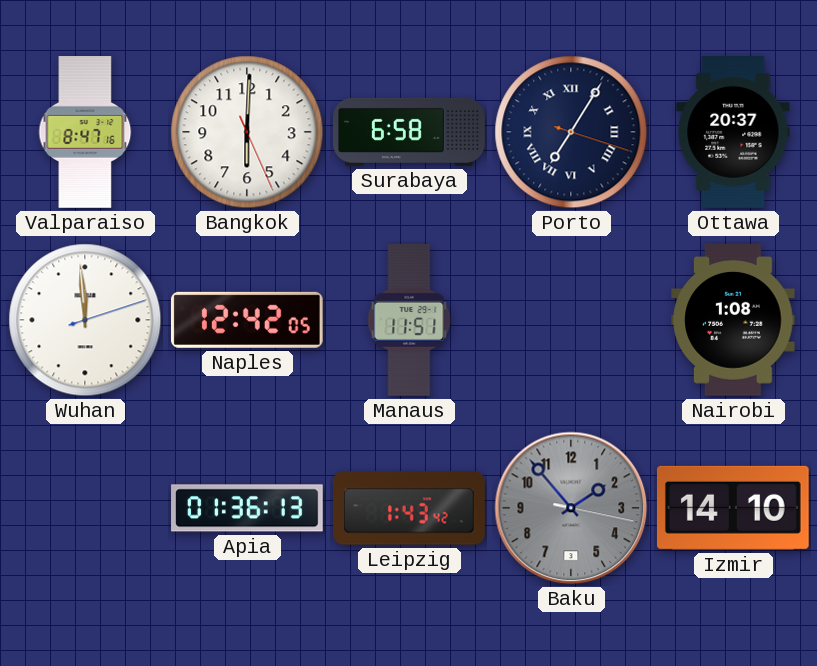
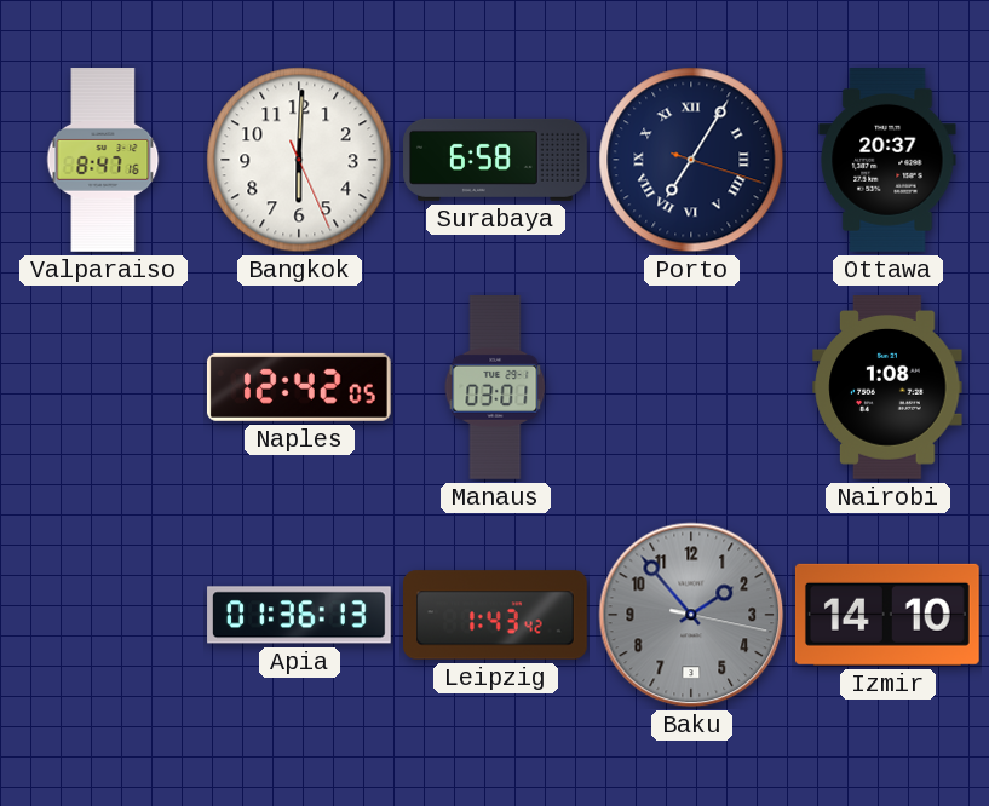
Wuhan: 11:59 -> none
Manaus: 11:51 -> 03:01
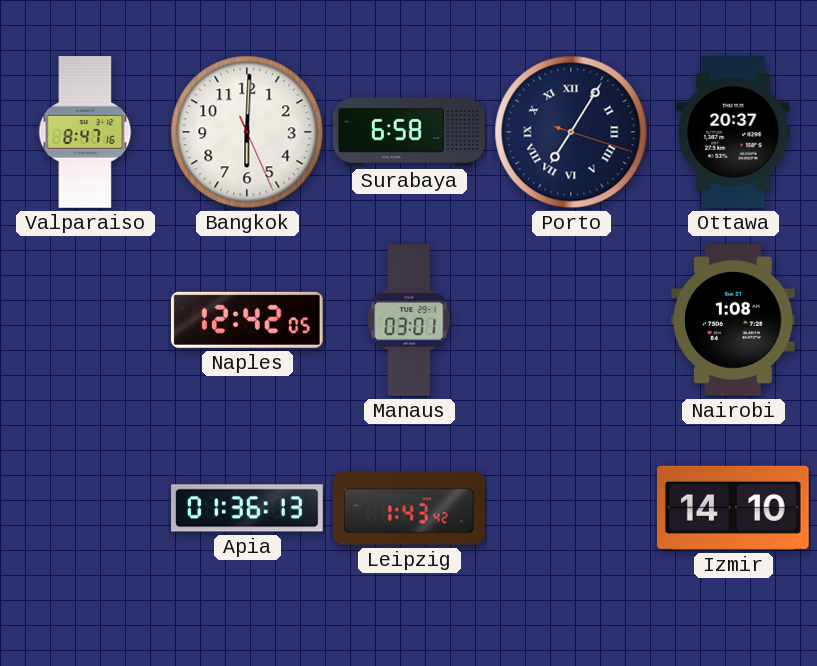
Baku: 1:53 -> none
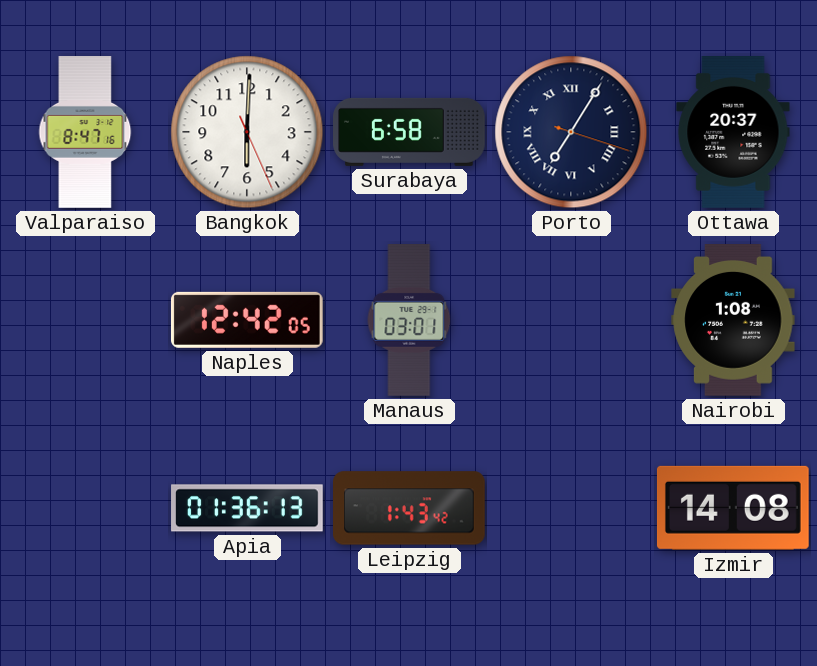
Izmir: 14:10 -> 14:08
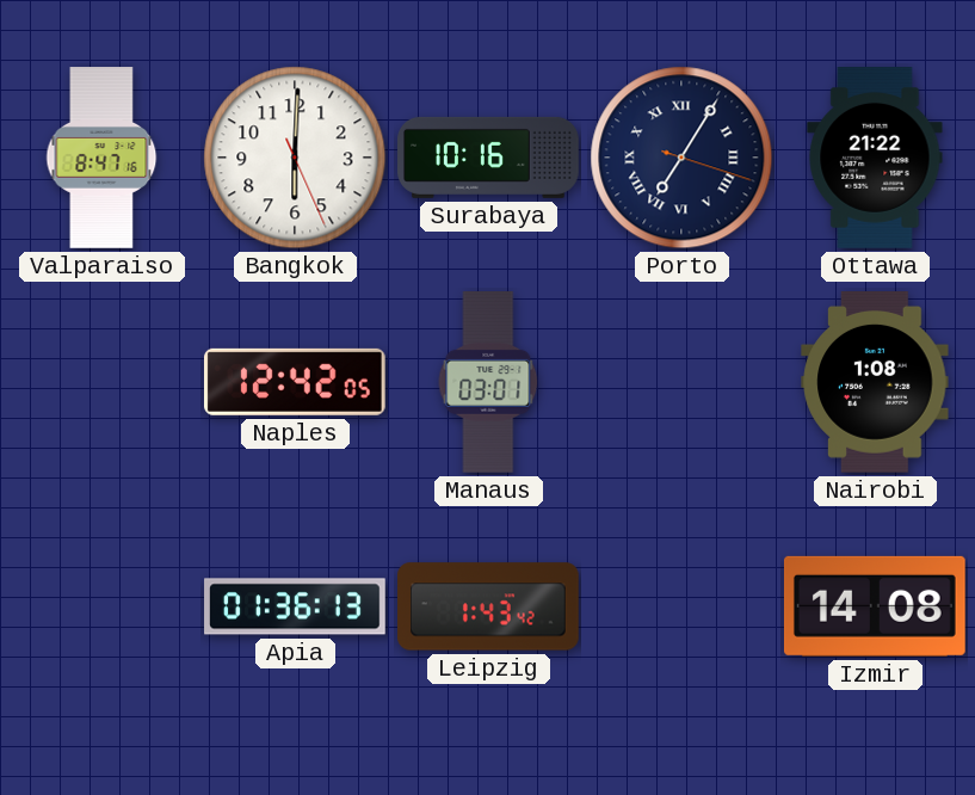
Surabaya: 6:58 -> 10:16
Ottawa: 20:37 -> 21:22
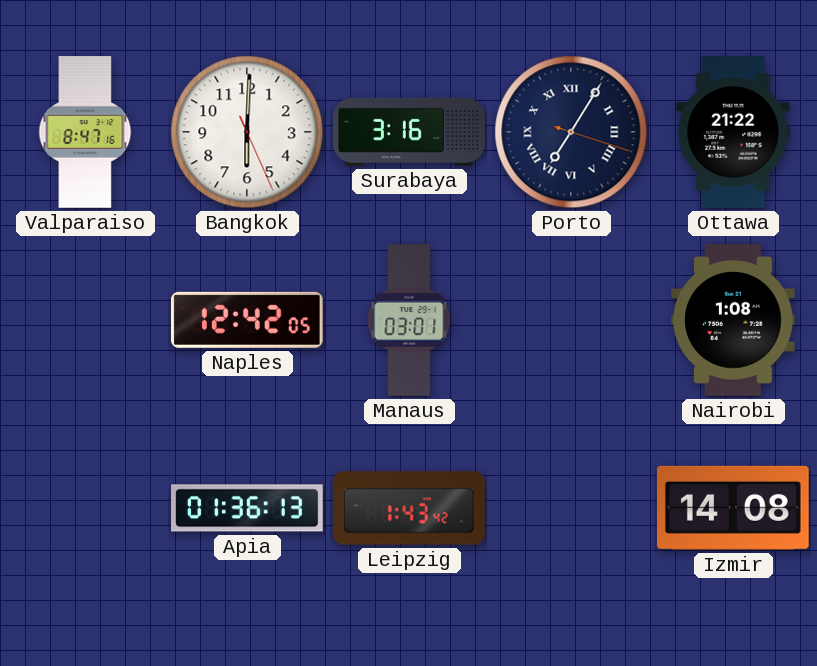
Surabaya: 10:16 -> 3:16
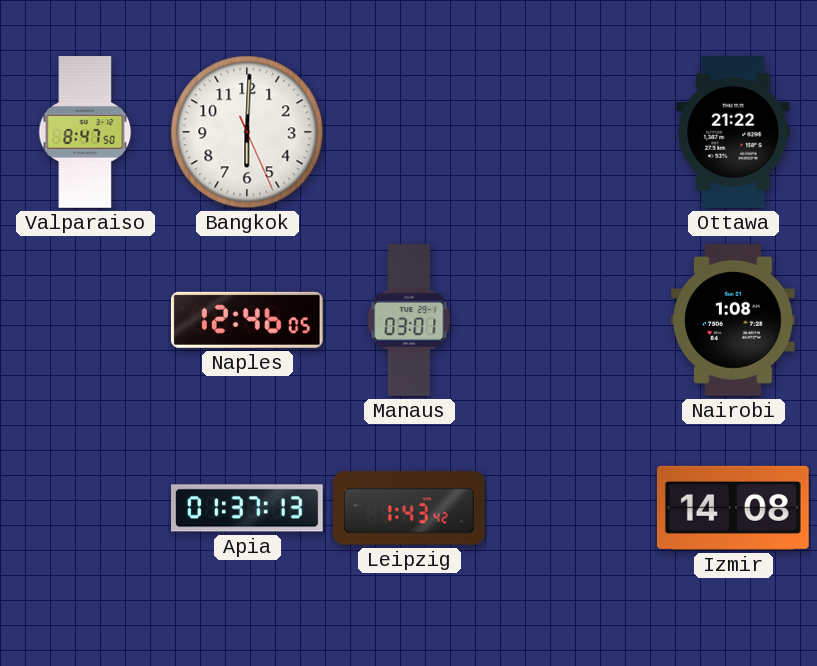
Valparaiso: 8:47:16 -> 8:47:50
Surabaya: 3:16 -> none
Porto: 7:05 -> none
Naples: 12:42 -> 12:46
Apia: 01:36 -> 01:37
